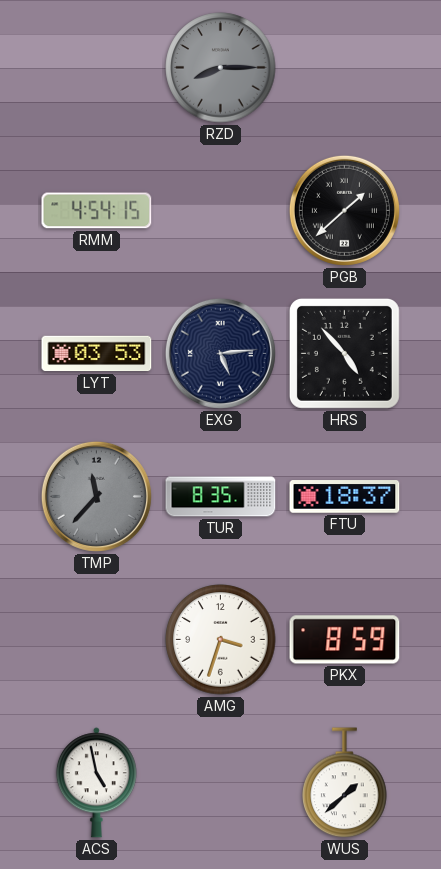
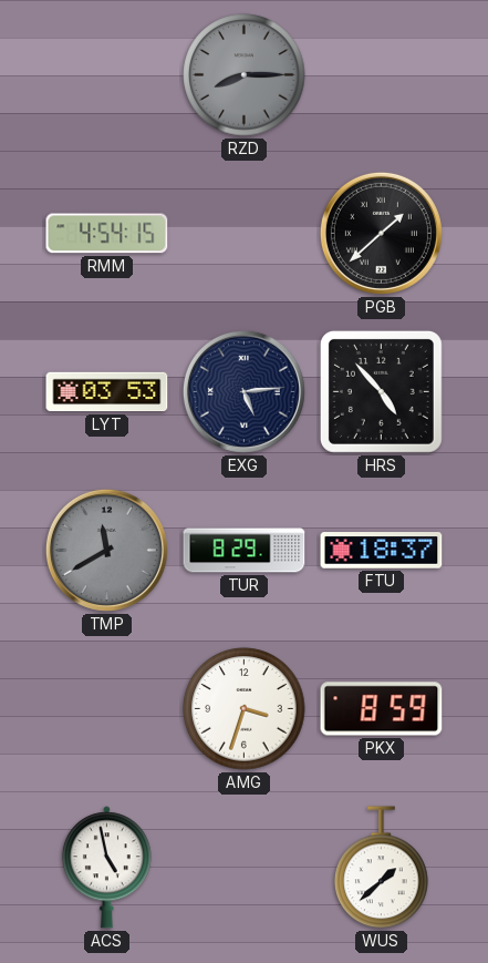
TMP: 11:37 -> 11:40
TUR: 8:35 -> 8:29
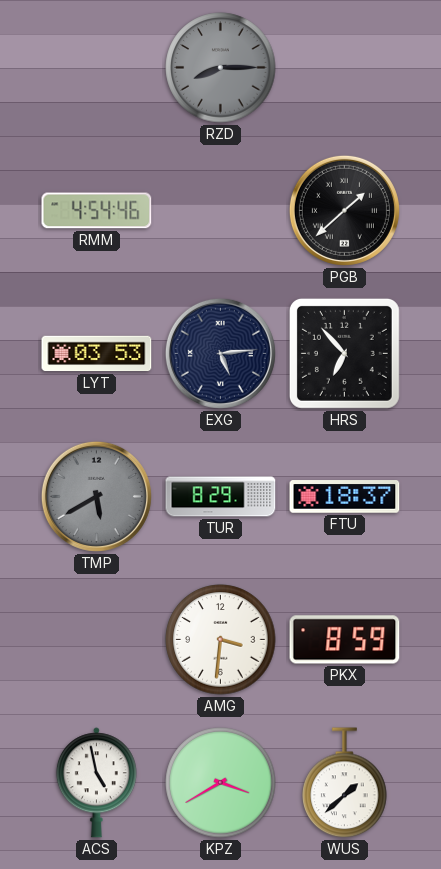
RMM: 4:54:15 -> 4:54:46
HRS: 4:53 -> 6:53
TMP: 11:40 -> 5:40
AMG: 3:33 -> 3:31
KPZ: none -> 3:40
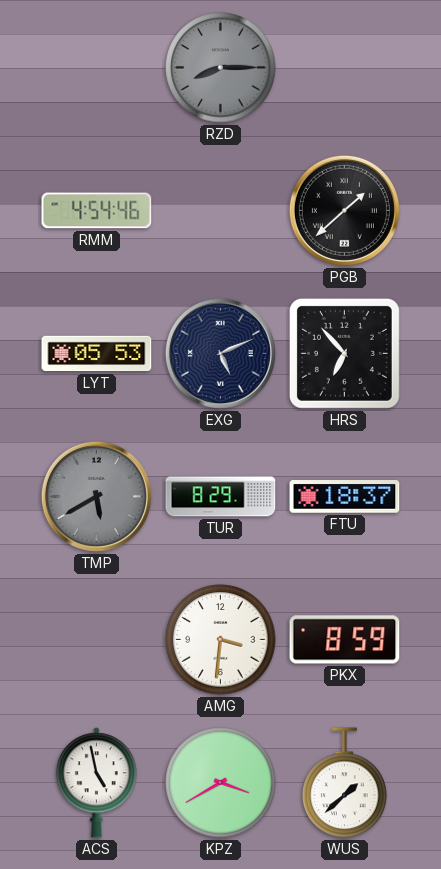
LYT: 03:53 -> 05:53
EXG: 5:14 -> 5:11
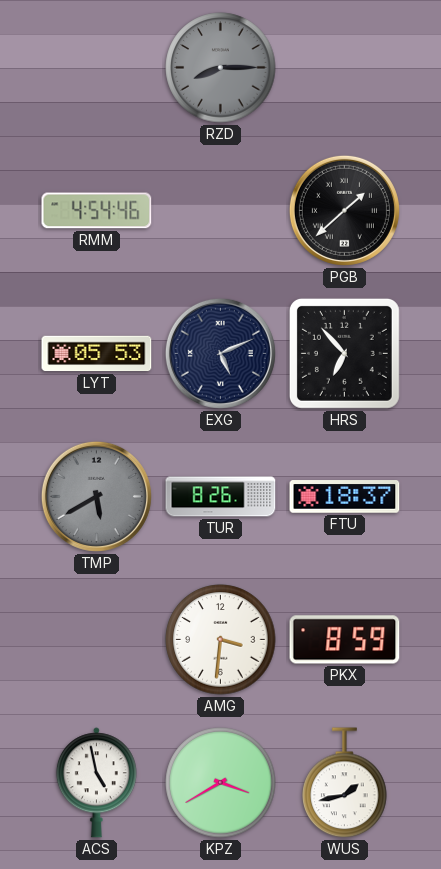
TUR: 8:29 -> 8:26
WUS: 1:38 -> 1:43
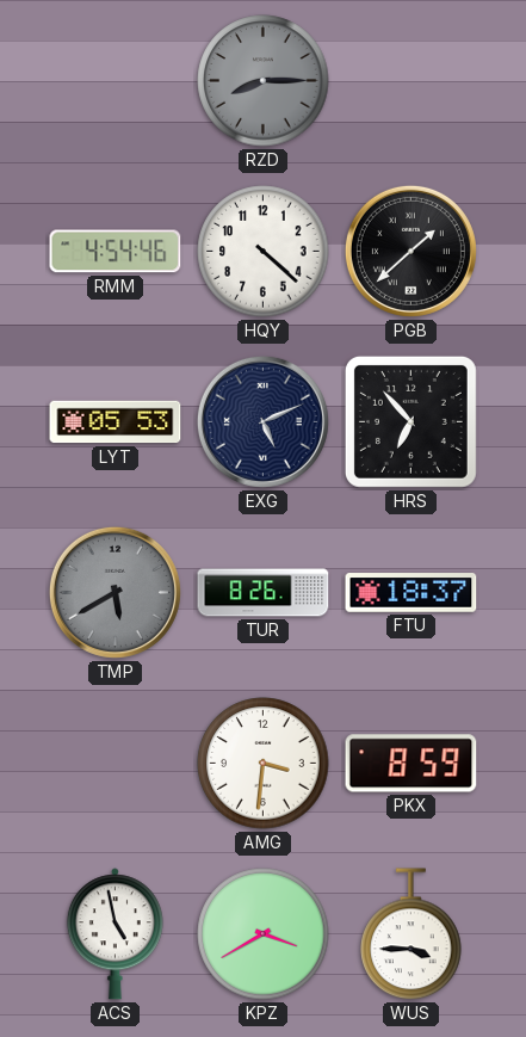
HQY: none -> 4:22
WUS: 1:43 -> 3:45
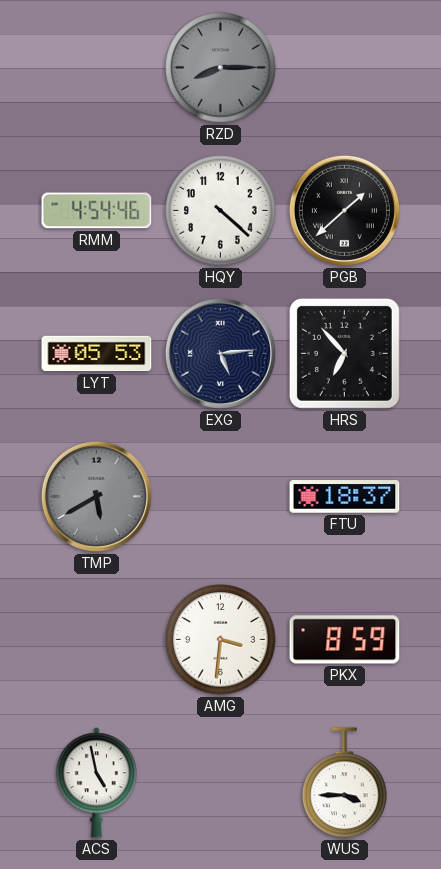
EXG: 5:11 -> 5:14
TUR: 8:26 -> none
KPZ: 3:40 -> none
